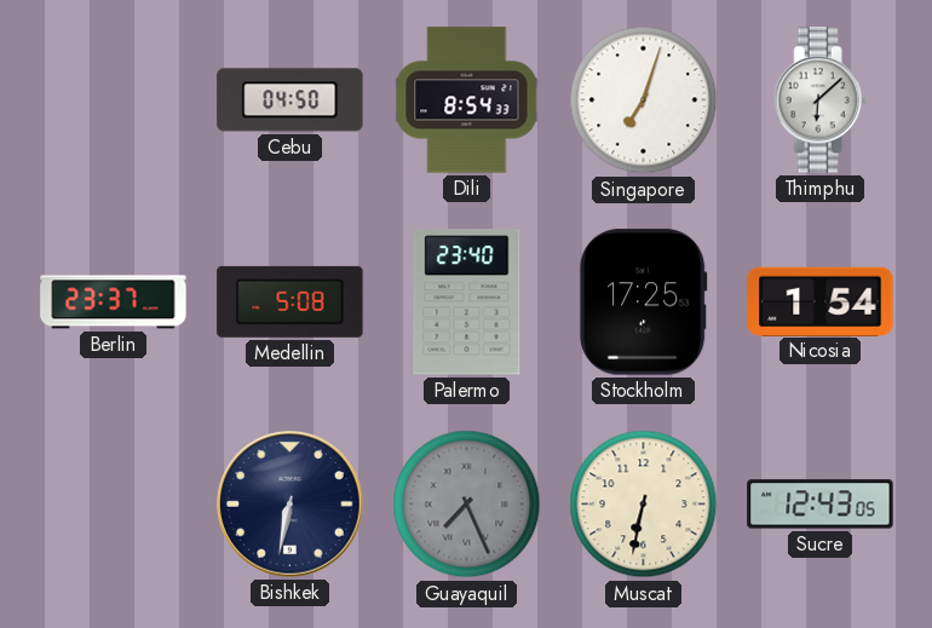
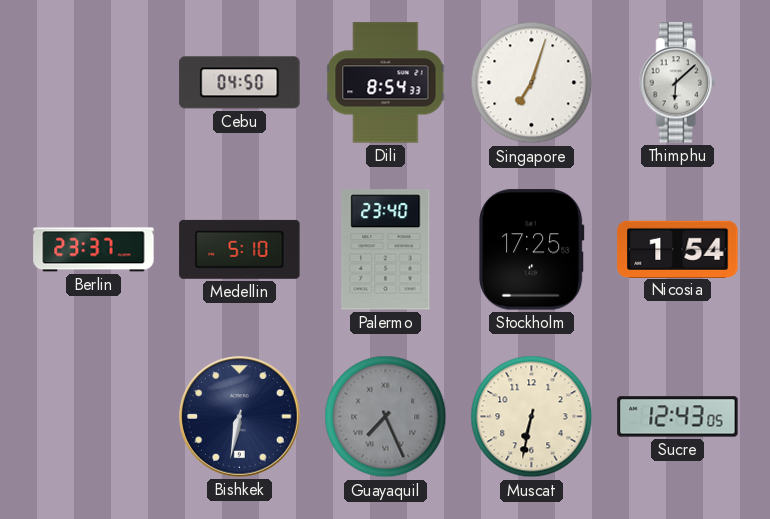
Medellin: 5:08 -> 5:10
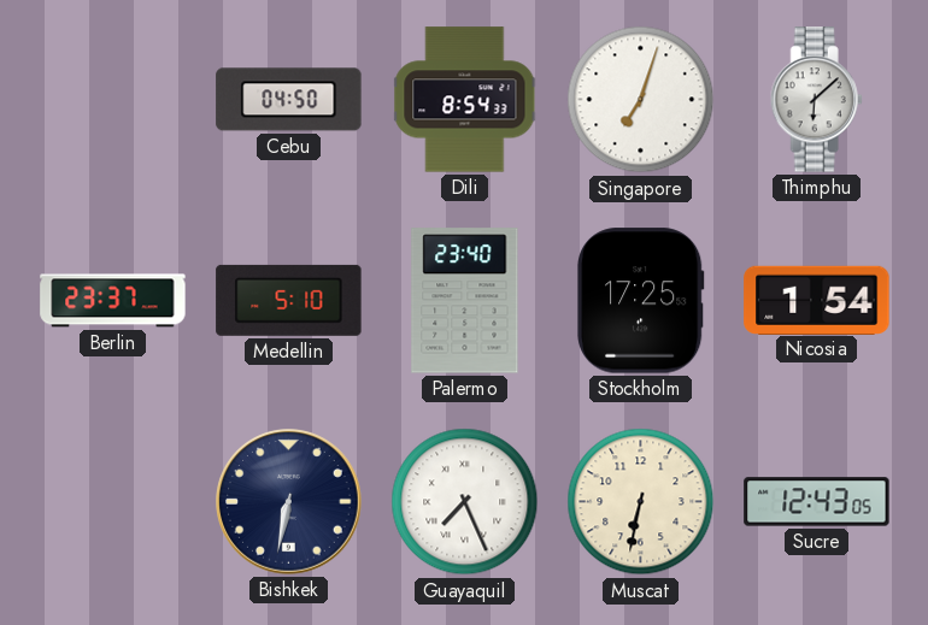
Guayaquil dial: grey -> white
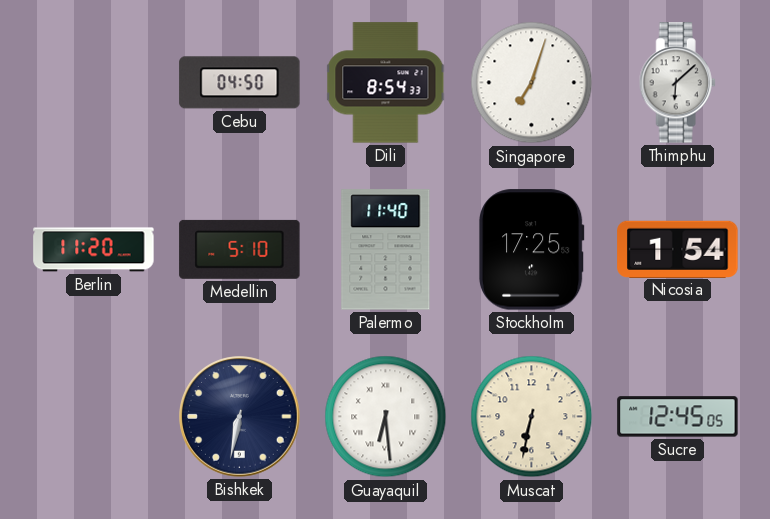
Berlin: 23:37 -> 11:20
Palermo: 23:40 -> 11:40
Guayaquil: 7:26 -> 6:29
Sucre: 12:43 -> 12:45
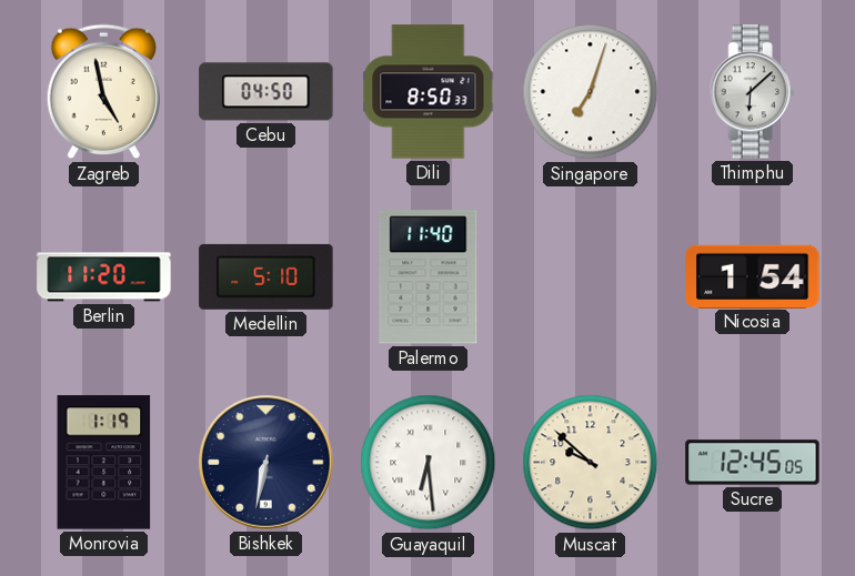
Zagreb: none -> 4:58
Dili: 8:54 -> 8:50
Stockholm: 17:25 -> none
Monrovia: none -> 1:19
Muscat: 6:32 -> 9:52
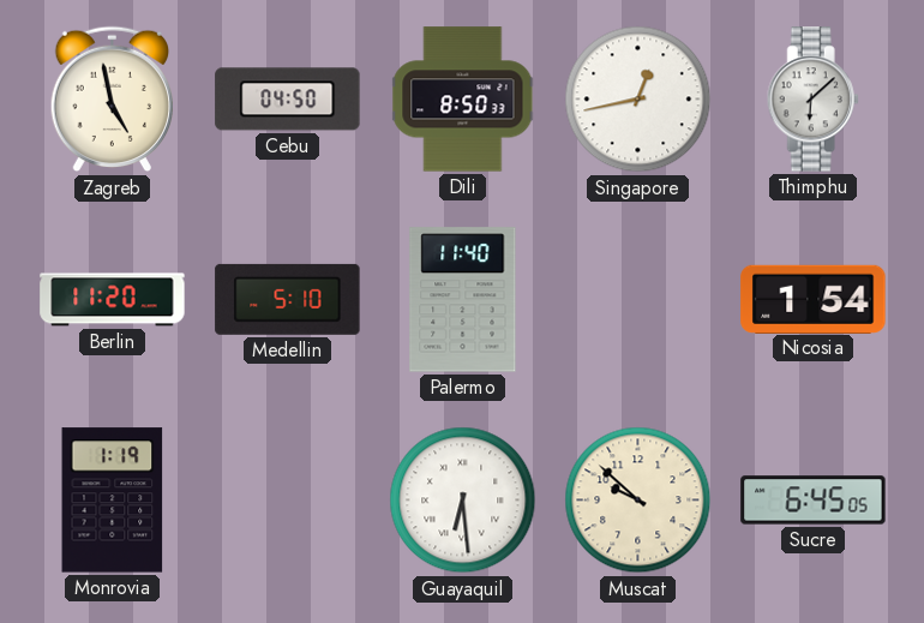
Singapore: 7:03 -> 12:43
Bishkek: 6:32 -> none
Sucre: 12:45 -> 6:45
